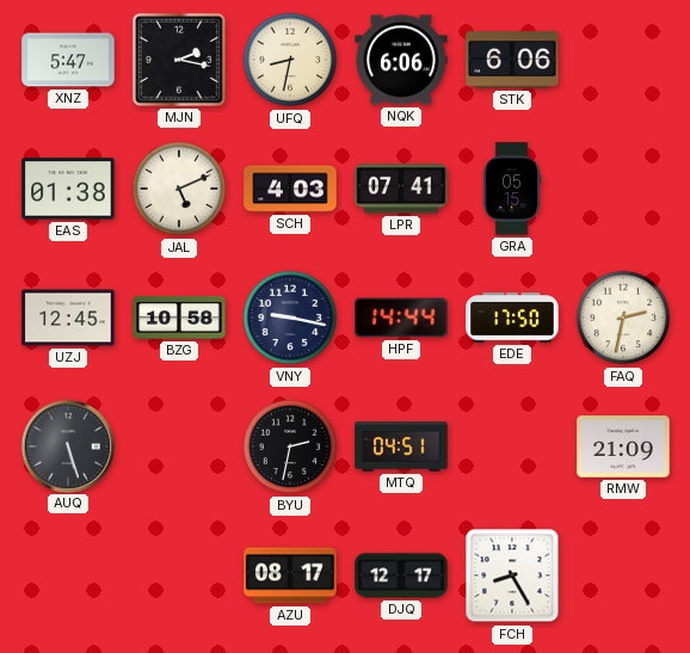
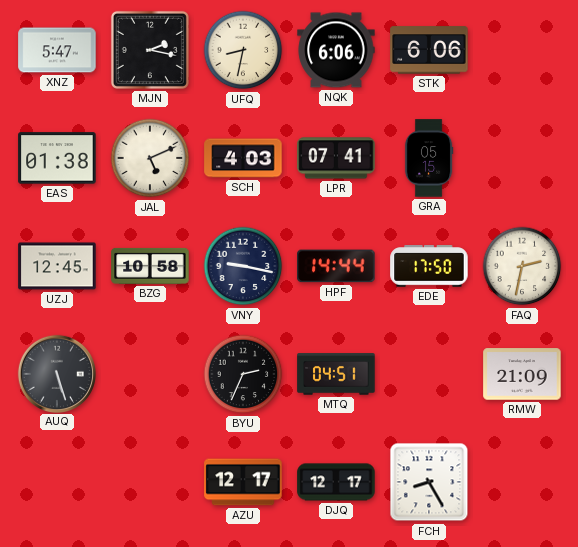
BYU: 2:32 -> 2:34
AZU: 08:17 -> 12:17
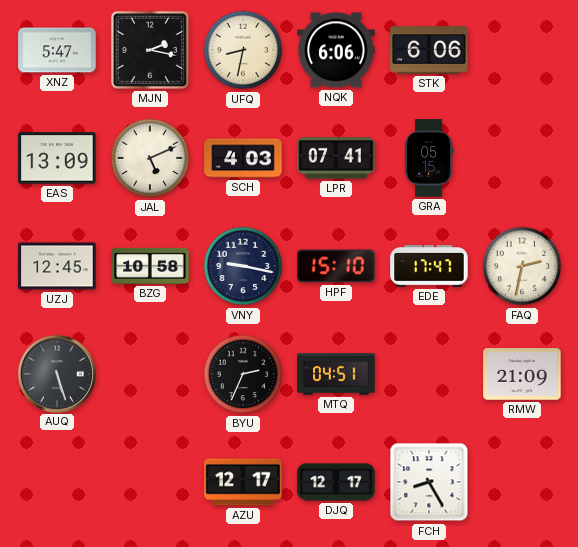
EAS: 01:38 -> 13:09
HPF: 14:44 -> 15:10
EDE: 17:50 -> 17:47
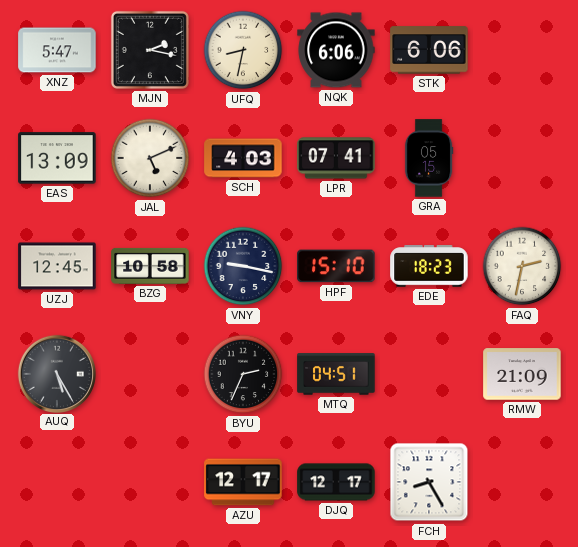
EDE: 17:47 -> 18:23
AUQ: 5:27 -> 5:25
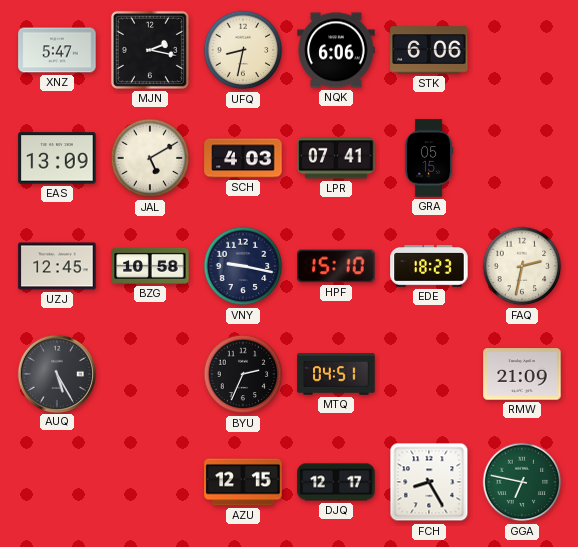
JAL: 5:11 -> 5:10
AZU: 12:17 -> 12:15
GGA: none -> 6:47
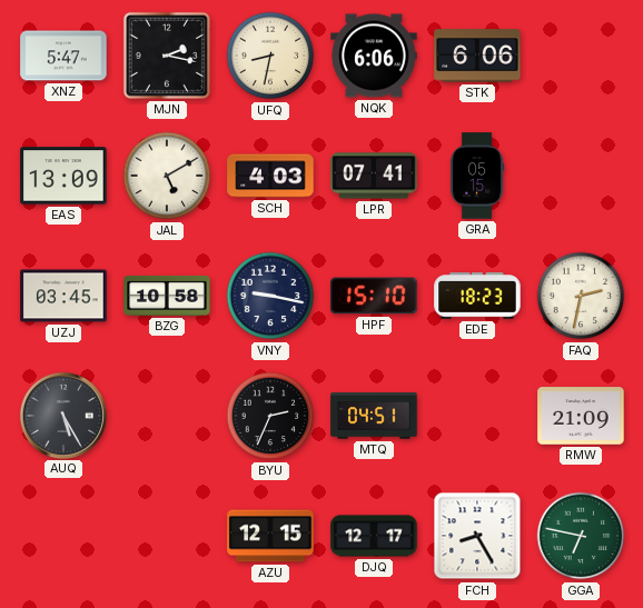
UZJ: 12:45 -> 03:45
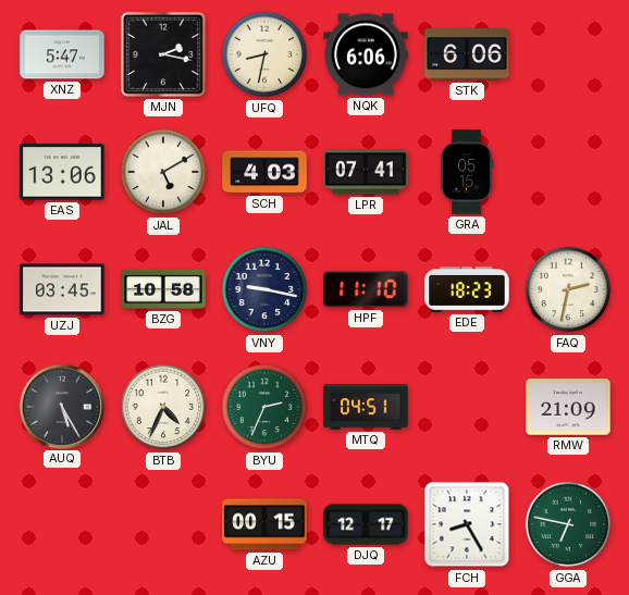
EAS: 13:09 -> 13:06
HPF: 15:10 -> 11:10
BTB: none -> 4:34
BYU dial: black -> green
AZU: 12:15 -> 00:15
